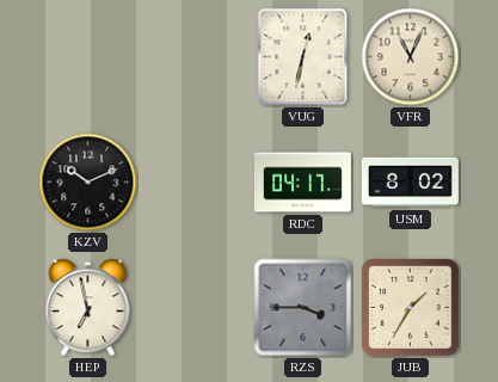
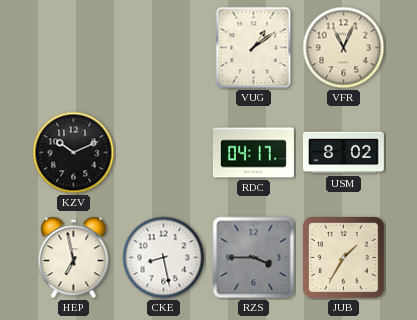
VUG: 12:32 -> 1:09
CKE: none -> 8:28
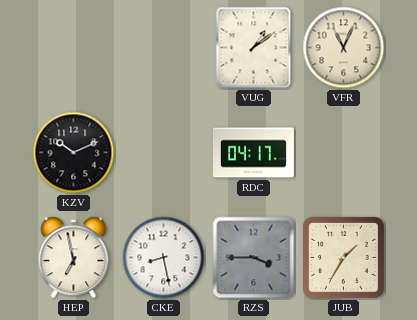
USM: 8:02 -> none
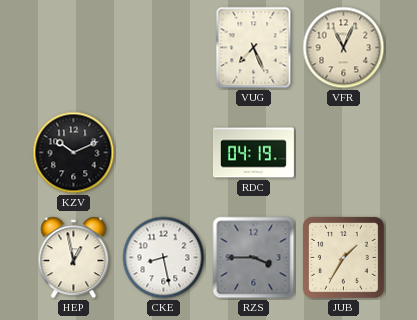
VUG: 1:09 -> 7:26
RDC: 04:17 -> 04:19
HEP: 6:58 -> 12:58
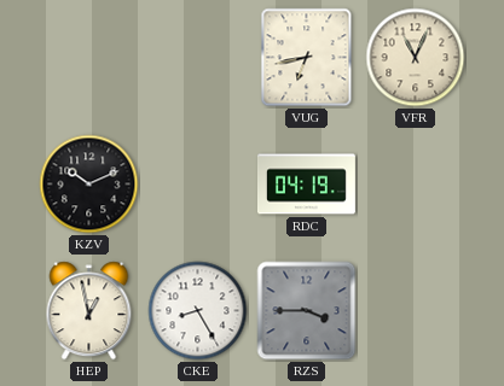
VUG: 7:26 -> 6:43
CKE: 8:28 -> 8:25
JUB: 1:35 -> none
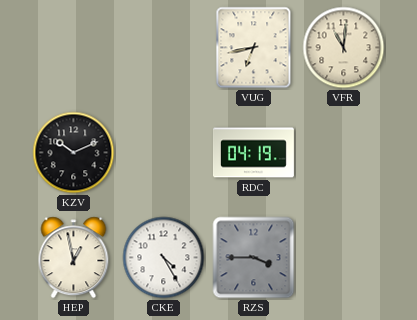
VFR: 11:04 -> 11:01
CKE: 8:25 -> 4:25
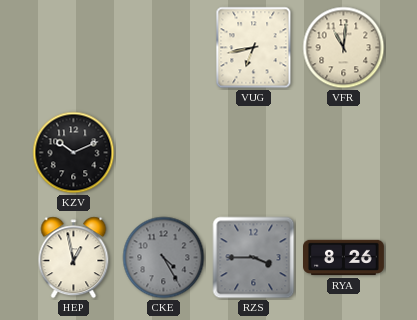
RDC: 04:19 -> none
CKE dial: white -> grey
RYA: none -> 8:26
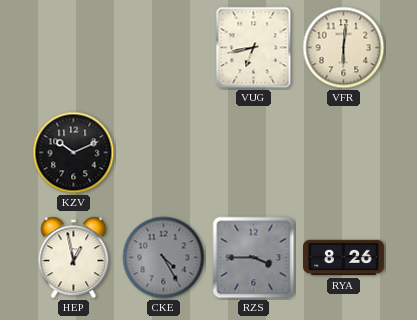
VFR: 11:01 -> 6:01
